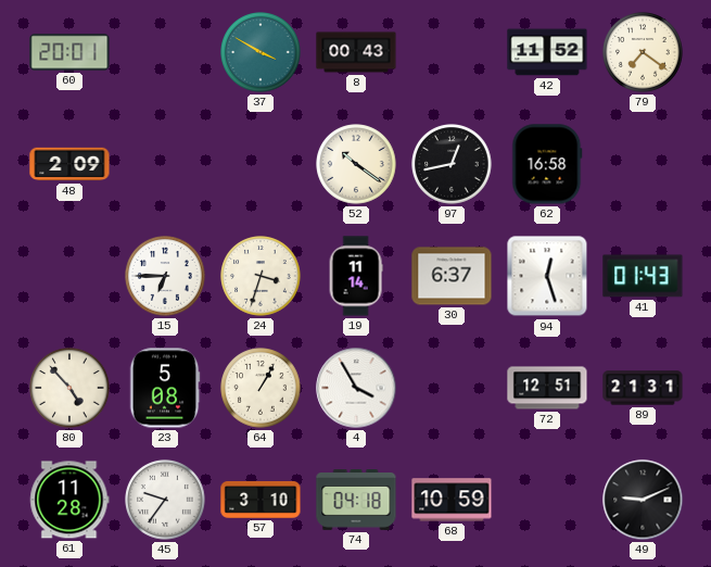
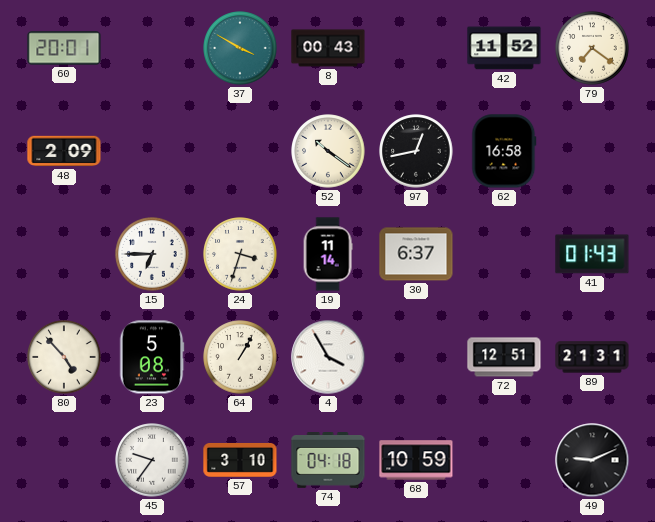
94: 12:27 -> none
61: 11:28 -> none
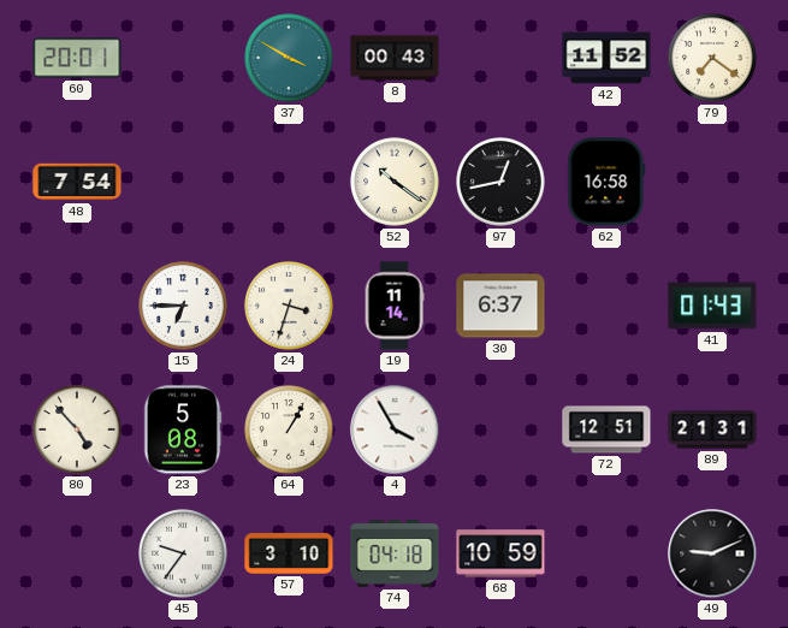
48: 2:09 -> 7:54
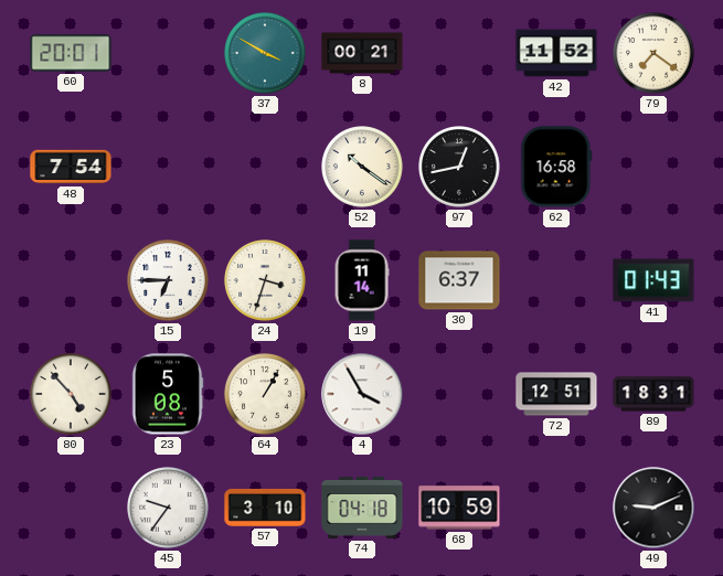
8: 00:43 -> 00:21
89: 21:31 -> 18:31
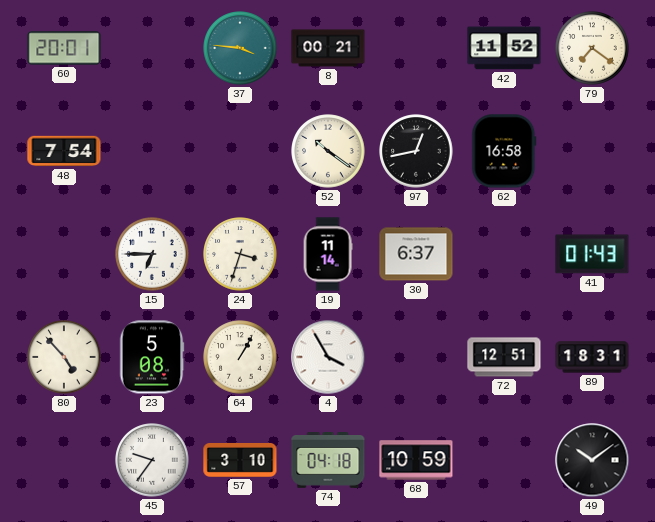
37: 3:50 -> 3:46
49: 9:11 -> 10:09
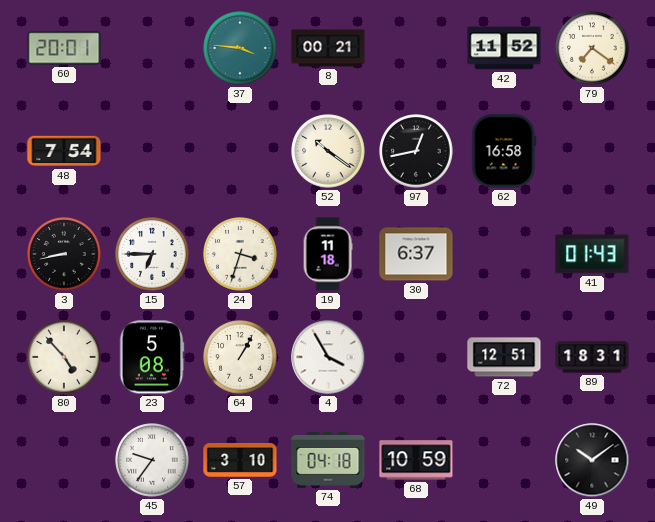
3: none -> 8:43
19: 11:14 -> 11:18
